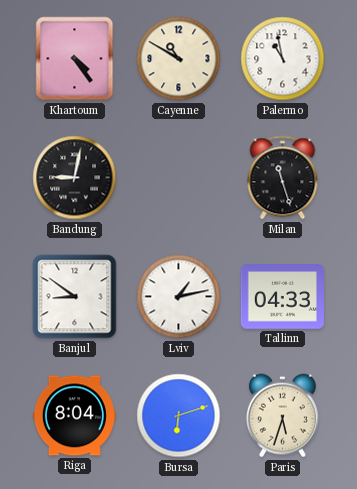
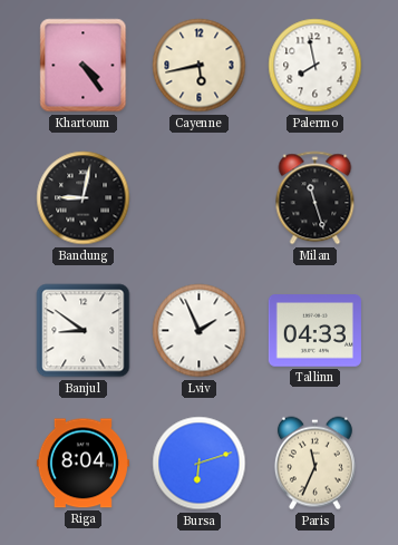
Cayenne: 10:50 -> 5:43
Palermo: 10:58 -> 7:58
Lviv: 1:13 -> 1:56
Paris: 5:33 -> 11:34
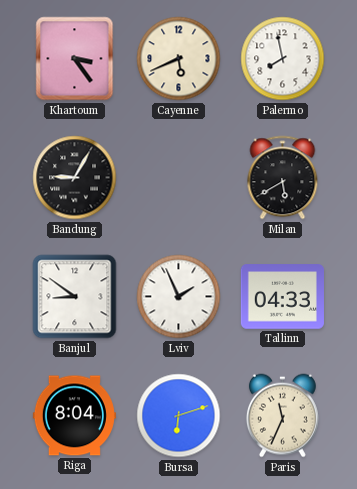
Khartoum: 4:24 -> 3:24
Cayenne: 5:43 -> 5:41
Bandung: 9:02 -> 9:05
Milan: 11:27 -> 5:40
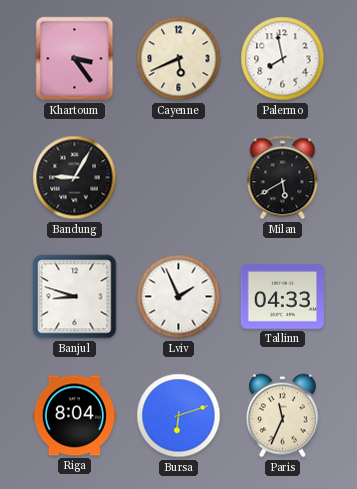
Banjul: 8:51 -> 8:48
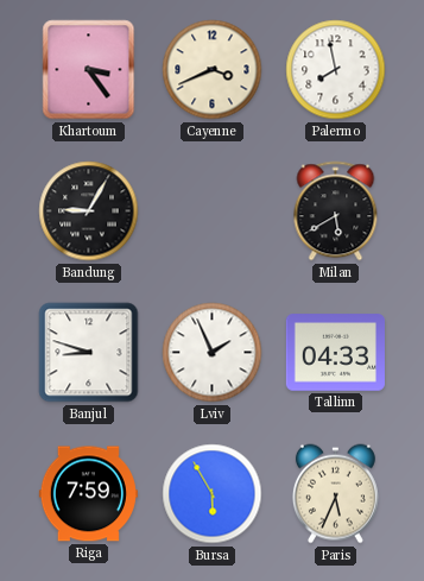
Cayenne: 5:41 -> 3:41
Riga: 8:04 -> 7:59
Bursa: 6:12 -> 5:55
Paris: 11:34 -> 5:34
